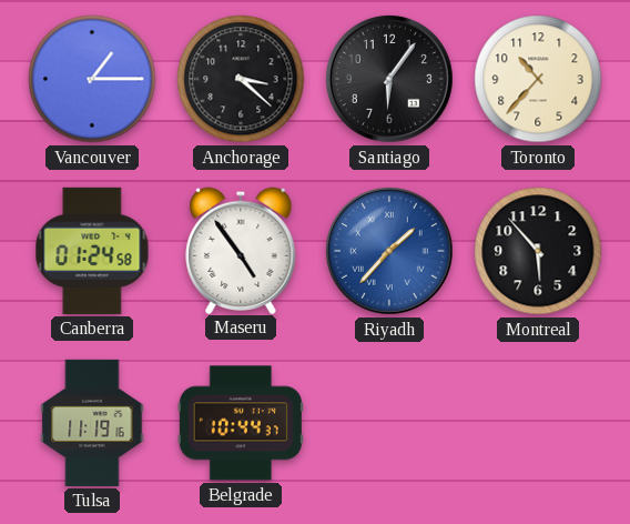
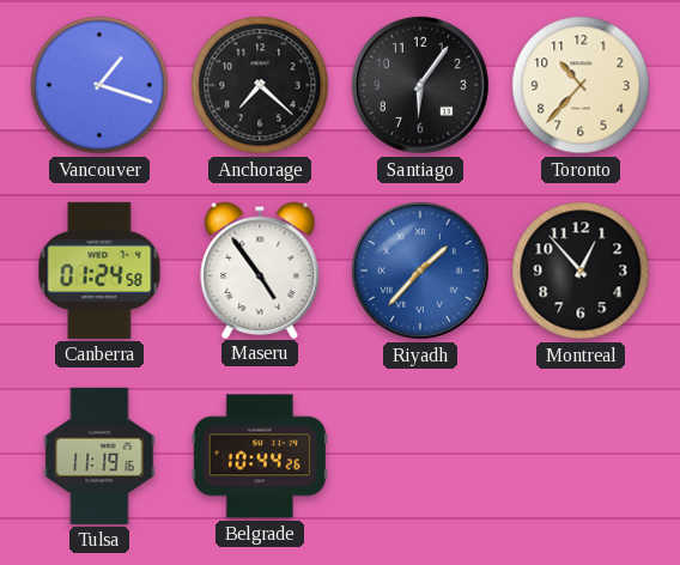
Vancouver: 1:15 -> 1:18
Anchorage: 3:22 -> 7:22
Montreal: 5:53 -> 12:53
Belgrade: 10:44:37 -> 10:44:26
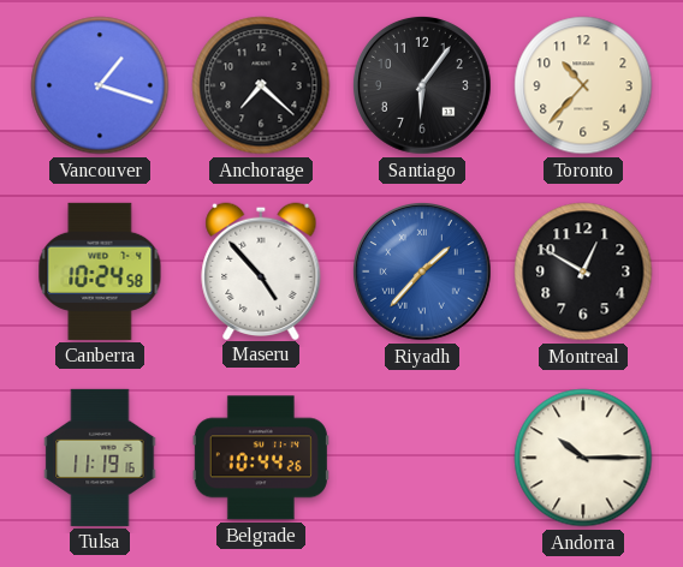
Canberra: 01:24 -> 10:24
Maseru: 4:54 -> 4:53
Montreal: 12:53 -> 12:50
Andorra: none -> 10:15
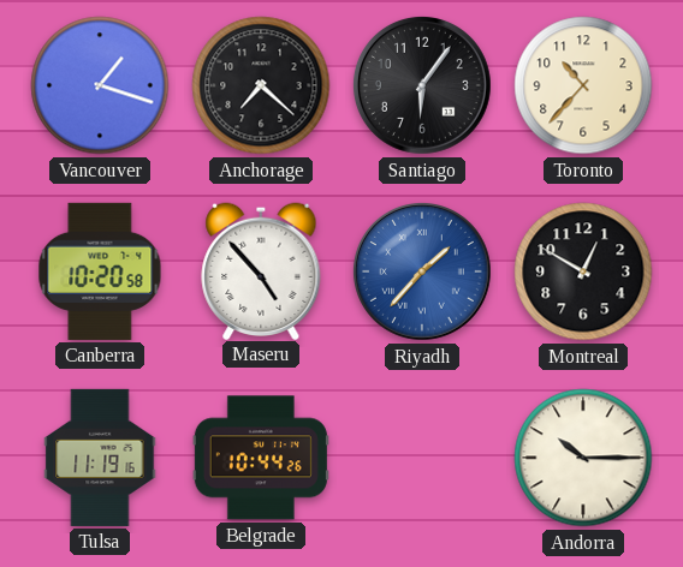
Canberra: 10:24 -> 10:20
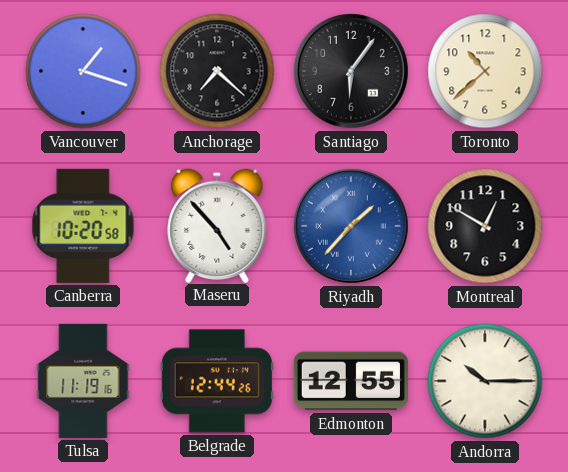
Toronto: 10:37 -> 10:38
Belgrade: 10:44 -> 12:44
Edmonton: none -> 12:55
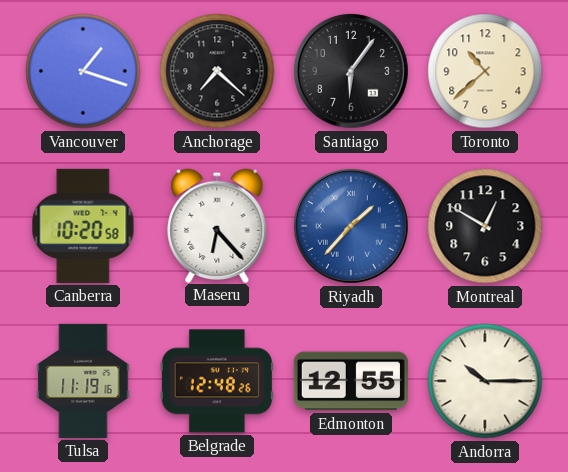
Maseru: 4:53 -> 6:23
Belgrade: 12:44 -> 12:48
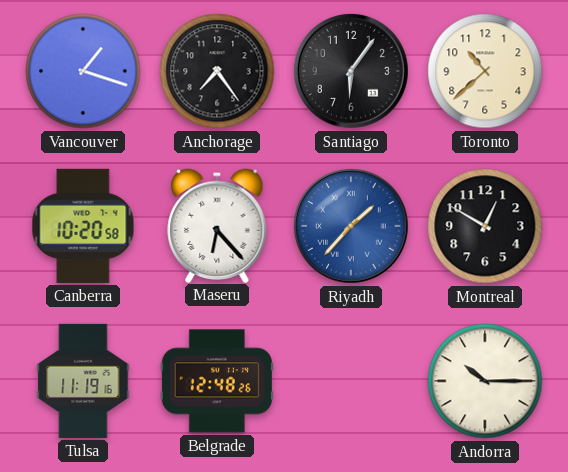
Anchorage: 7:22 -> 7:24
Edmonton: 12:55 -> none
